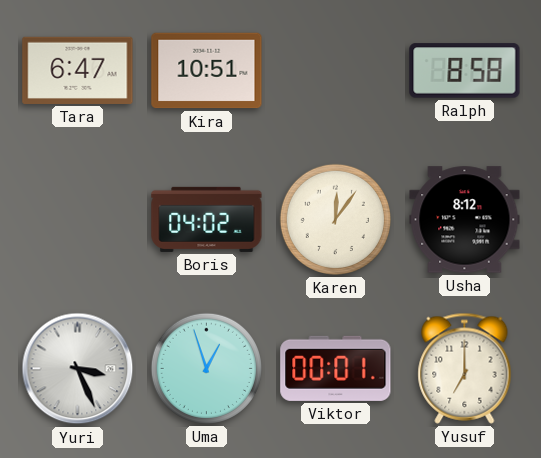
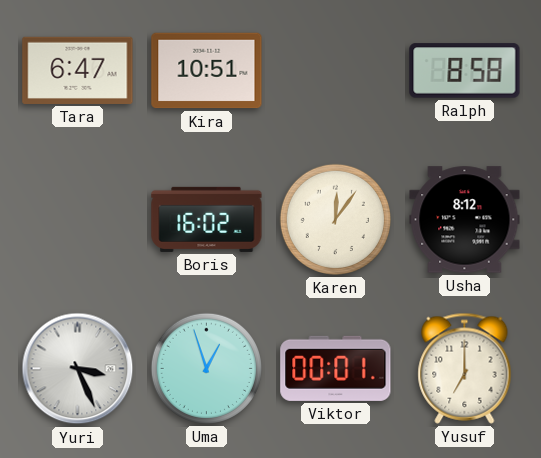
Boris: 04:02 -> 16:02
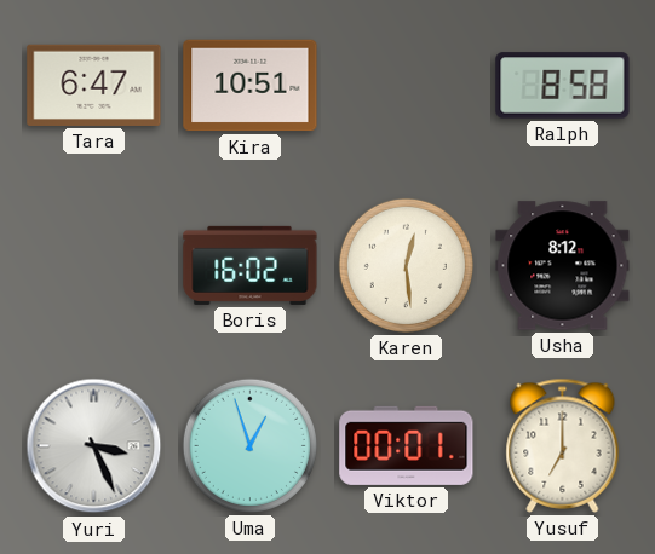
Karen: 12:06 -> 12:29
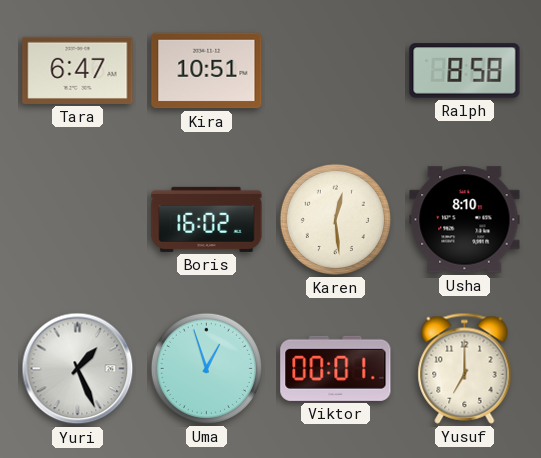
Usha: 8:12 -> 8:10
Yuri: 3:26 -> 1:26
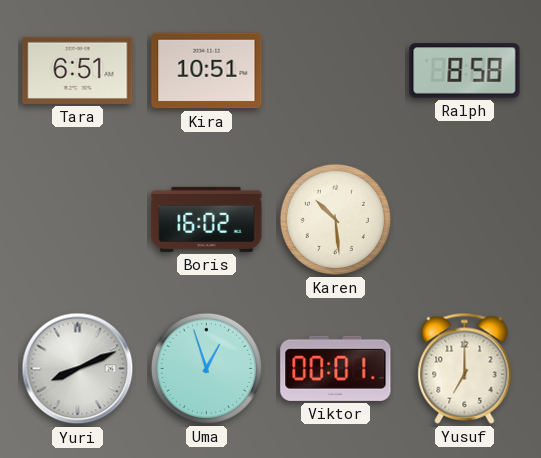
Tara: 6:47 -> 6:51
Karen: 12:29 -> 10:29
Usha: 8:10 -> none
Yuri: 1:26 -> 8:11
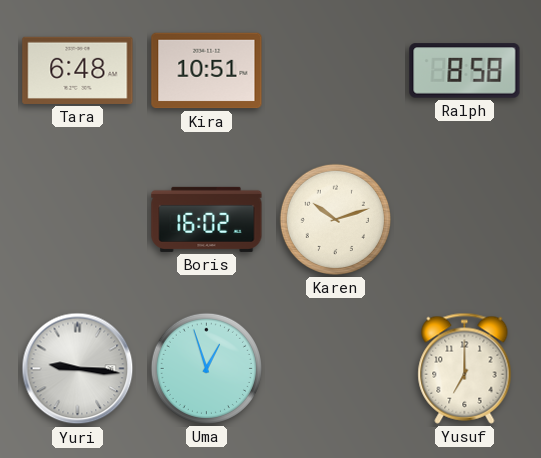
Tara: 6:51 -> 6:48
Karen: 10:29 -> 10:12
Yuri: 8:11 -> 9:16
Viktor: 00:01 -> none
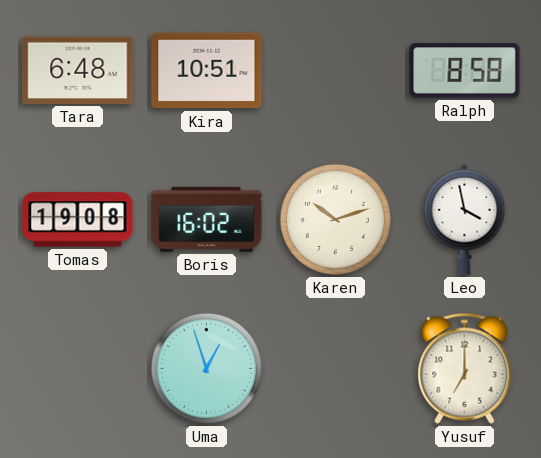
Tomas: none -> 19:08
Leo: none -> 3:58
Yuri: 9:16 -> none
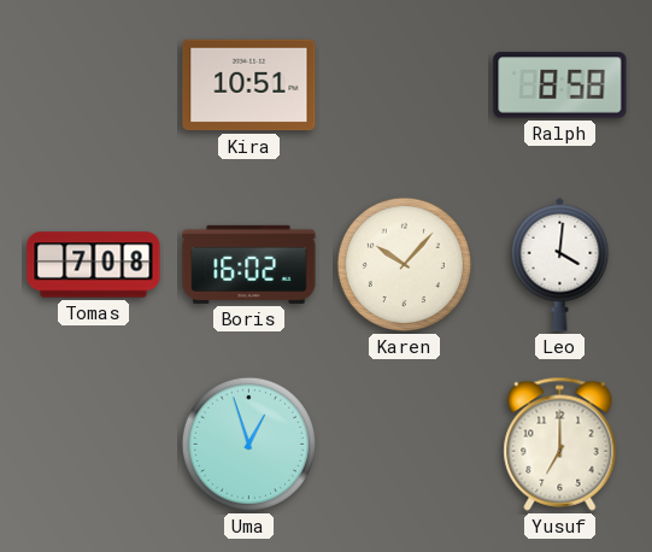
Tara: 6:48 -> none
Tomas: 19:08 -> 7:08
Karen: 10:12 -> 10:07
Leo: 3:58 -> 4:01
